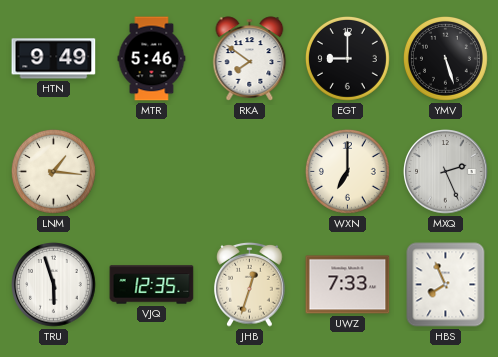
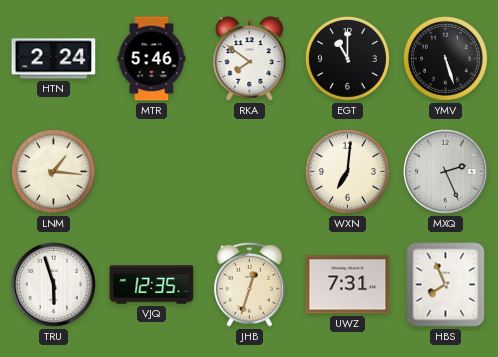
HTN: 9:49 -> 2:24
EGT: 9:00 -> 11:00
WXN: 7:00 -> 7:01
UWZ: 7:33 -> 7:31
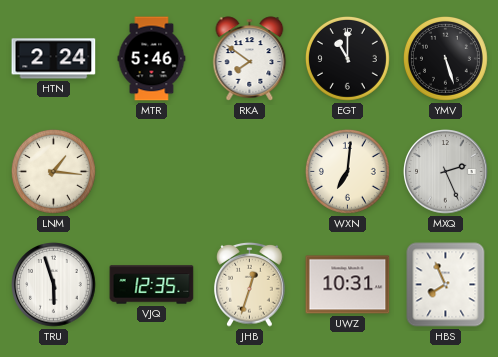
UWZ: 7:31 -> 10:31
